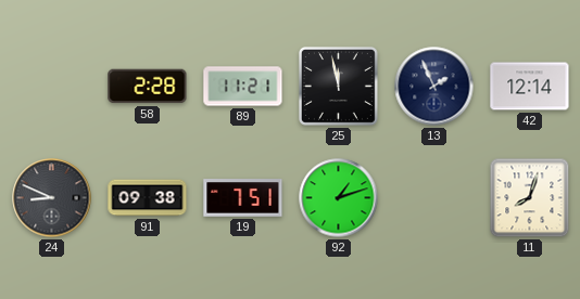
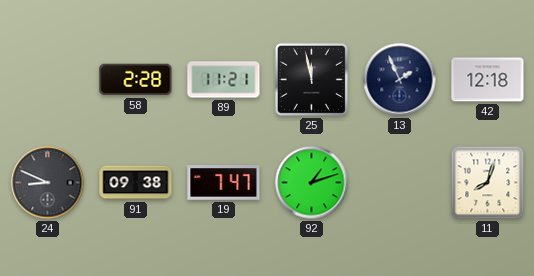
42: 12:14 -> 12:18
19: 7:51 -> 7:47
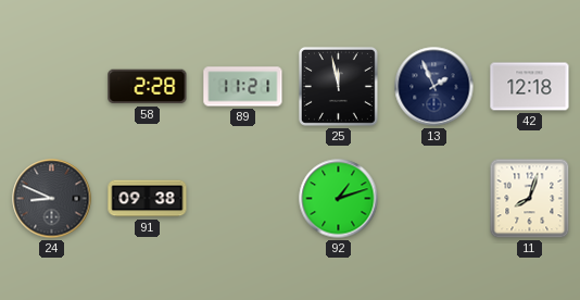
19: 7:47 -> none
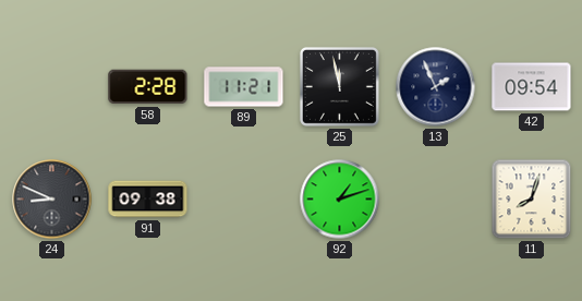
42: 12:18 -> 09:54
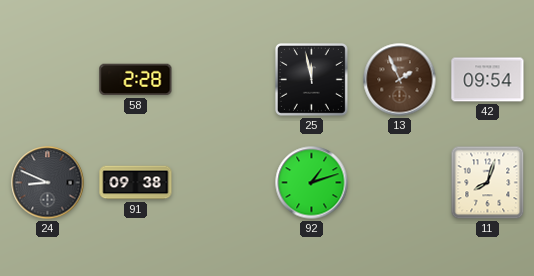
89: 11:21 -> none
13 dial: navy -> brown
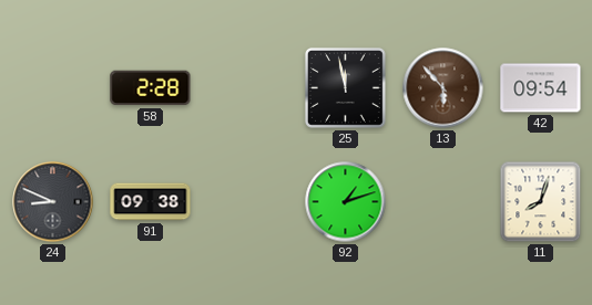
13: 1:56 -> 5:53
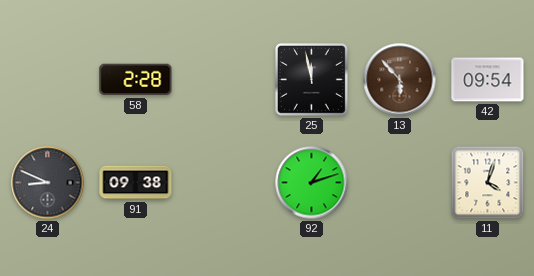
11: 8:03 -> 4:03
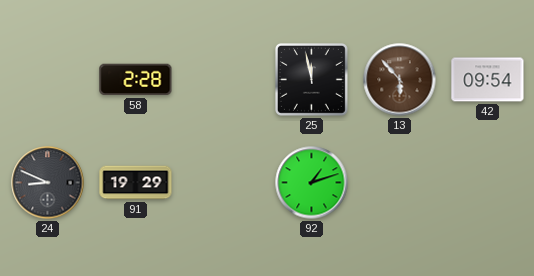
91: 09:38 -> 19:29
11: 4:03 -> none
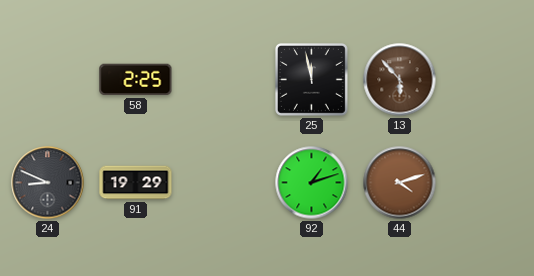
58: 2:28 -> 2:25
42: 09:54 -> none
44: none -> 4:12
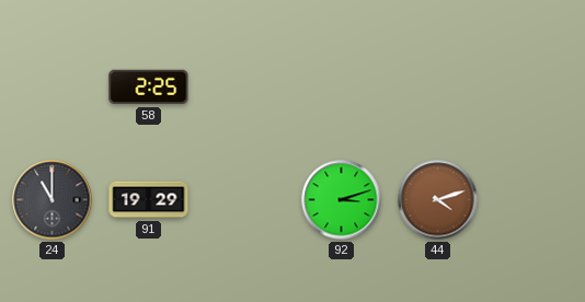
25: 11:58 -> none
13: 5:53 -> none
24: 8:49 -> 11:00
92: 1:12 -> 3:12
